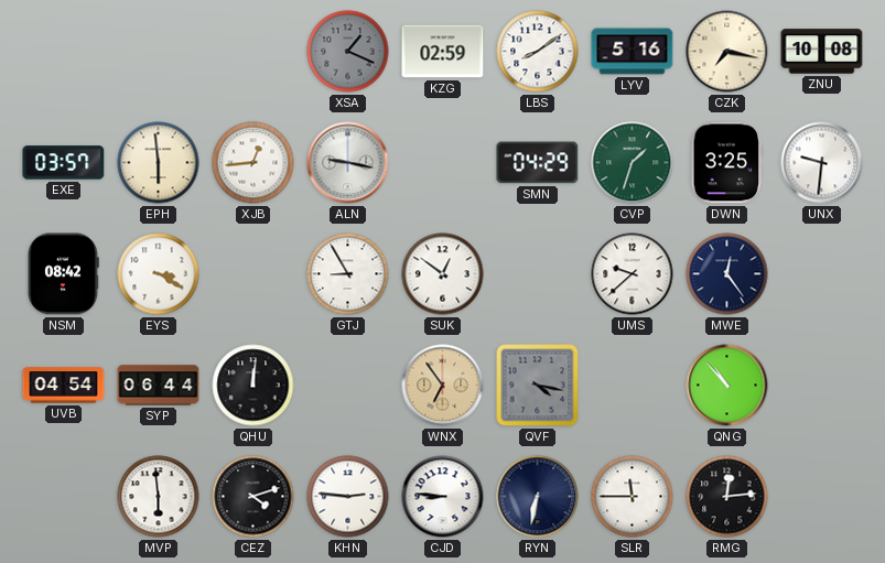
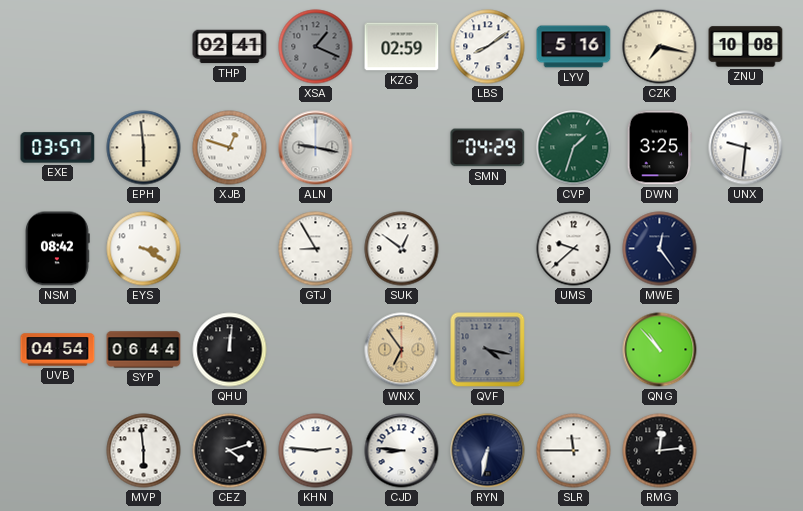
THP: none -> 02:41
XJB: 12:44 -> 12:48
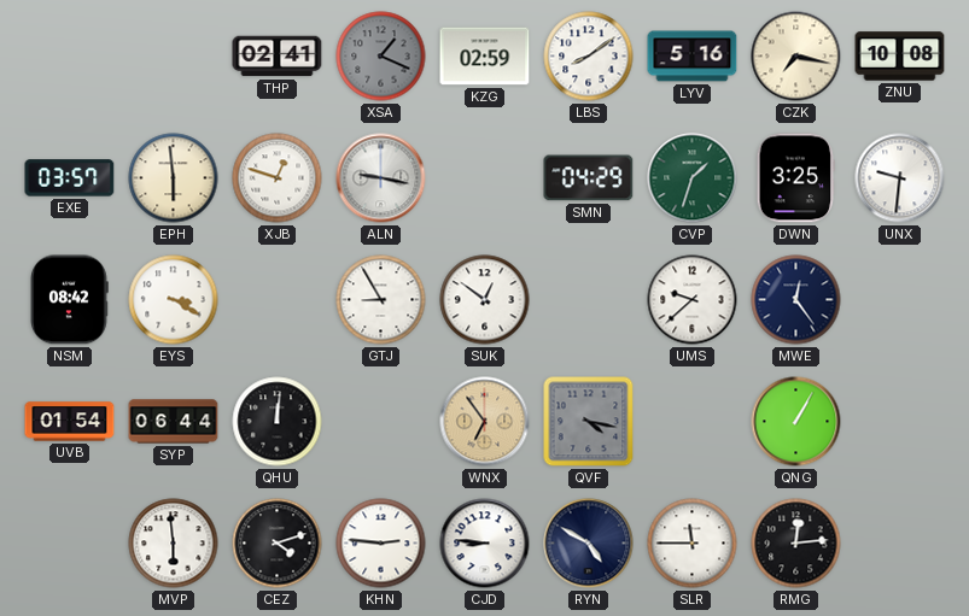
UVB: 04:54 -> 01:54
QNG: 10:53 -> 1:05
RYN: 6:32 -> 4:50
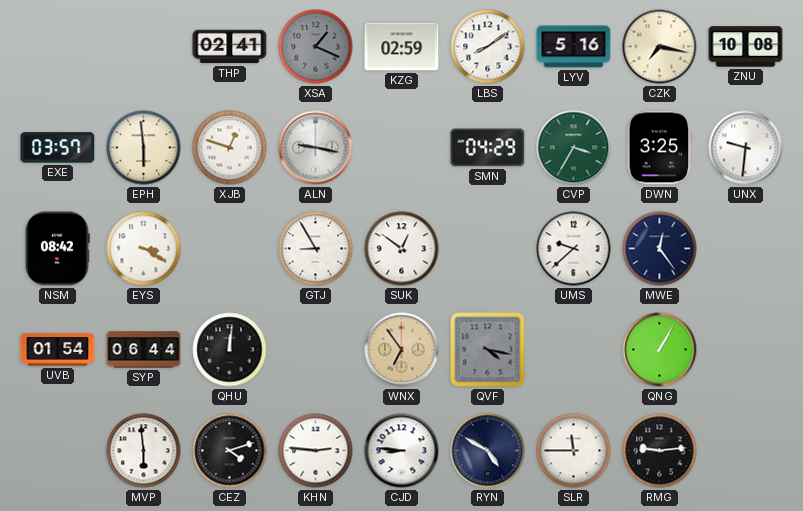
CVP: 1:33 -> 3:35
RMG: 12:14 -> 9:14
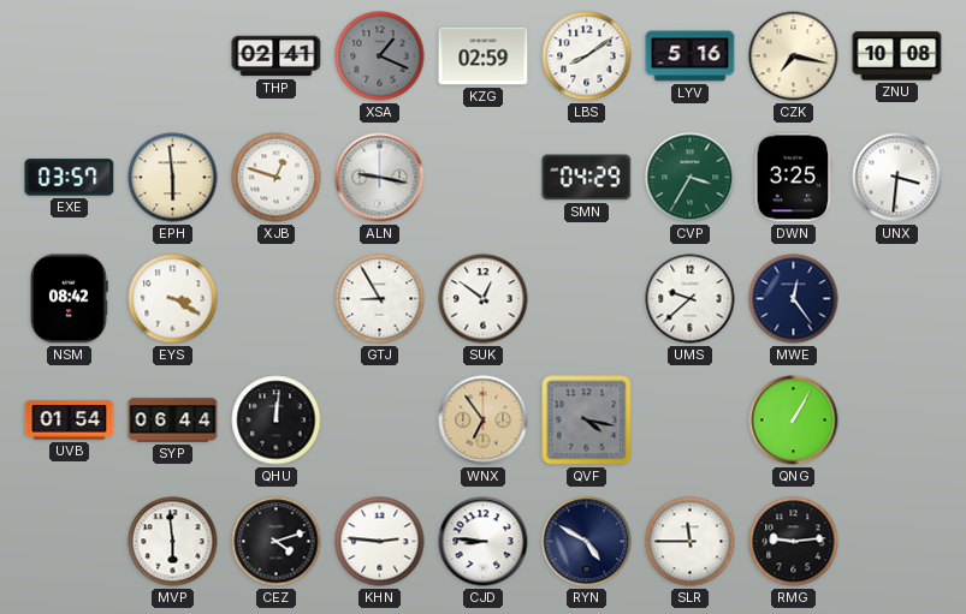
UNX: 9:31 -> 3:31
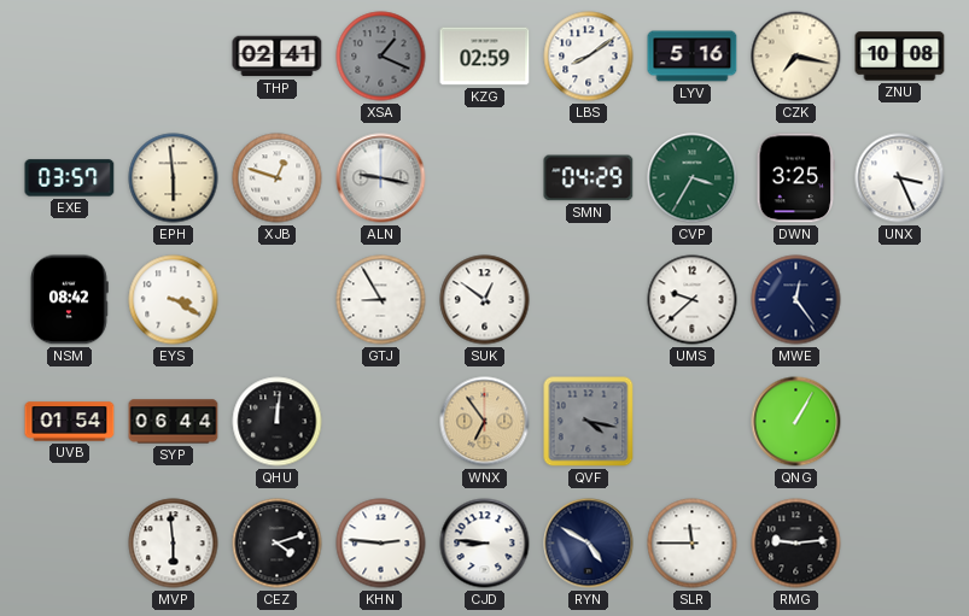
UNX: 3:31 -> 3:26
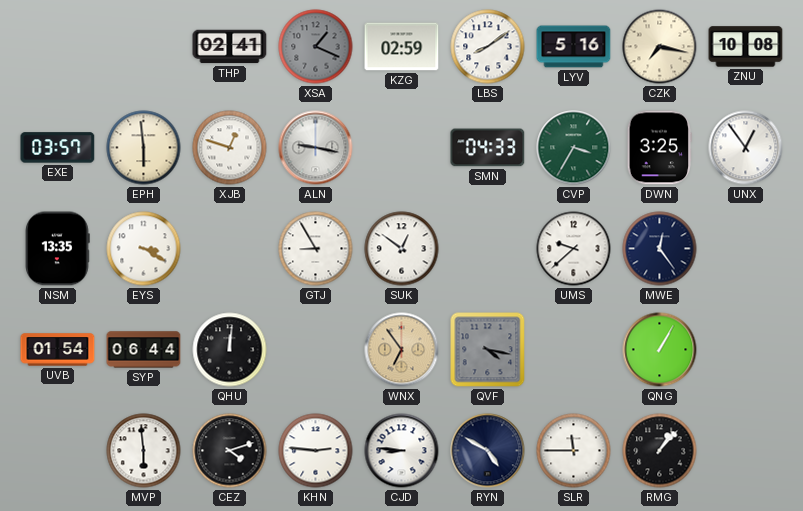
SMN: 04:29 -> 04:33
UNX: 3:26 -> 12:54
NSM: 08:42 -> 13:35
RMG: 9:14 -> 1:07
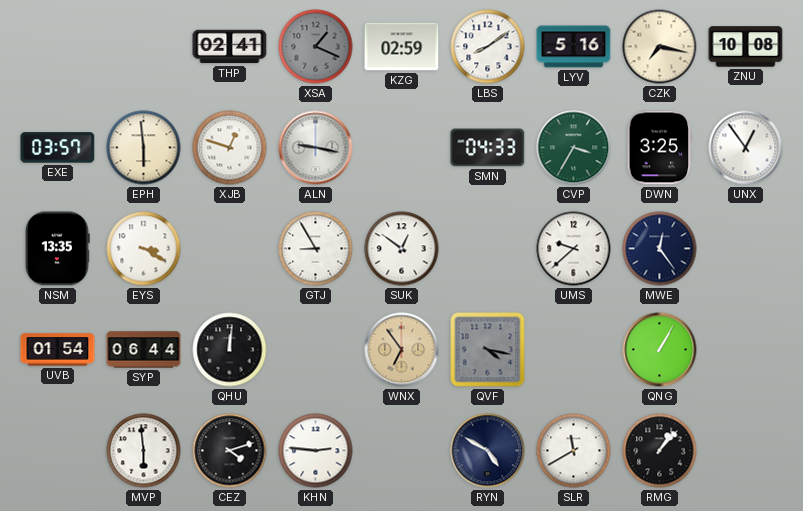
CJD: 8:46 -> none
SLR: 11:45 -> 11:40
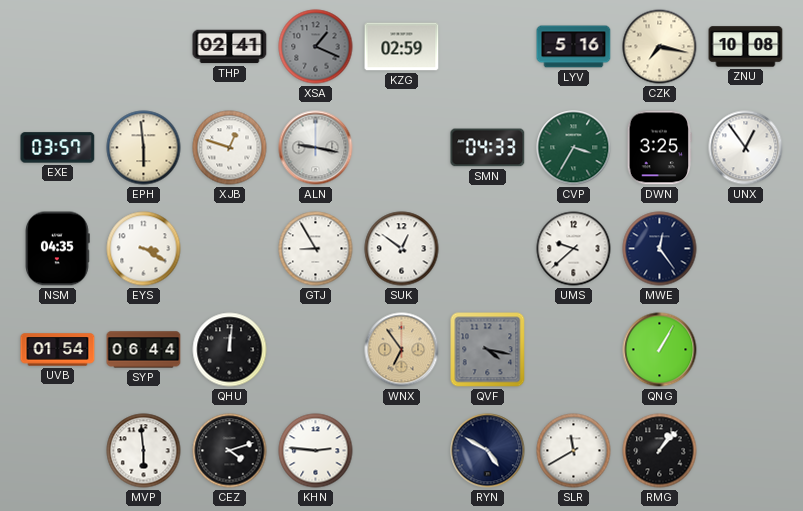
LBS: 8:09 -> none
NSM: 13:35 -> 04:35
